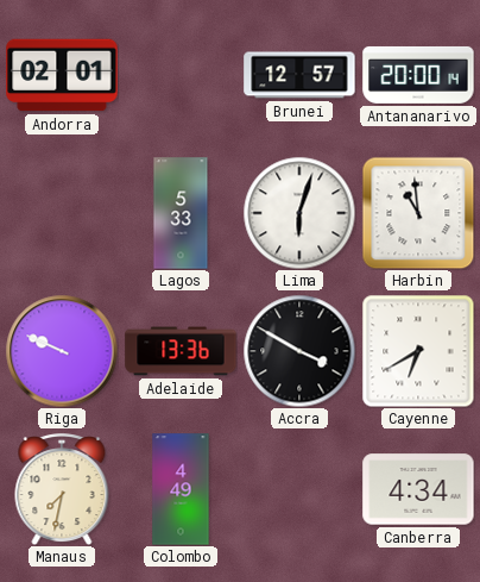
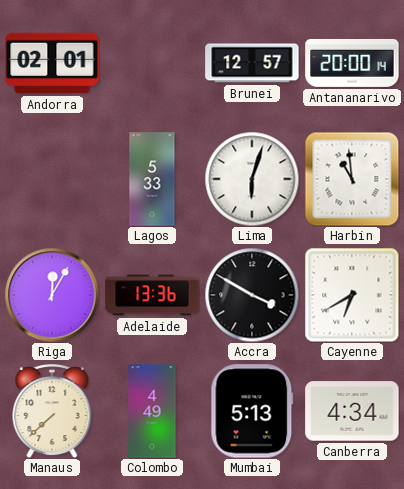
Riga: 9:49 -> 12:05
Manaus: 7:32 -> 7:38
Mumbai: none -> 5:13
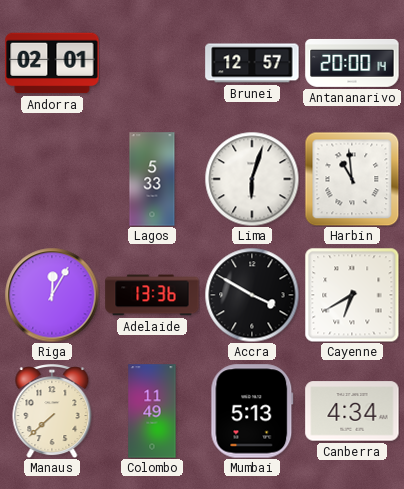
Colombo: 4:49 -> 11:49
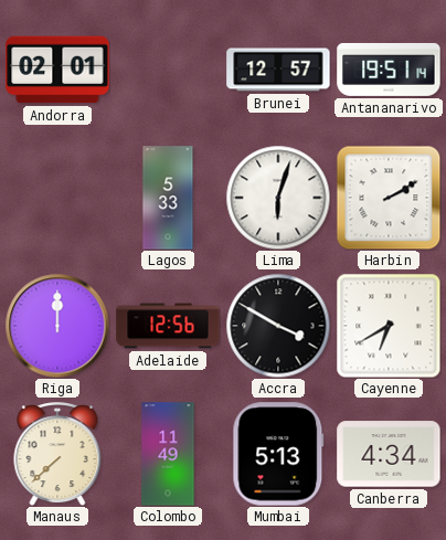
Antananarivo: 20:00 -> 19:51
Harbin: 10:59 -> 2:10
Riga: 12:05 -> 12:00
Adelaide: 13:36 -> 12:56
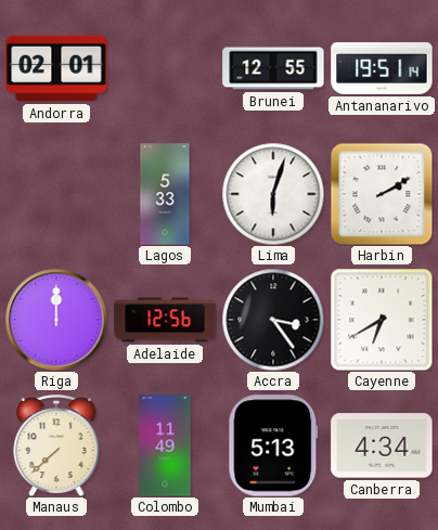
Brunei: 12:57 -> 12:55
Accra: 3:50 -> 3:24
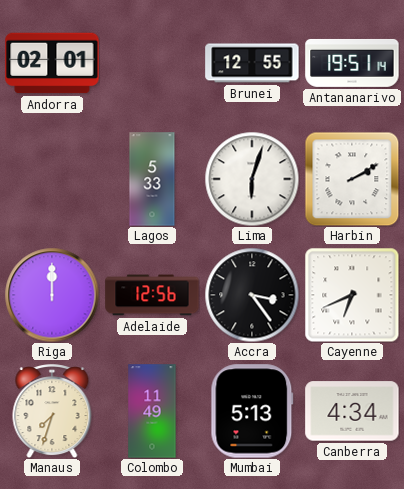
Cayenne: 6:40 -> 6:41
Manaus: 7:38 -> 7:33
